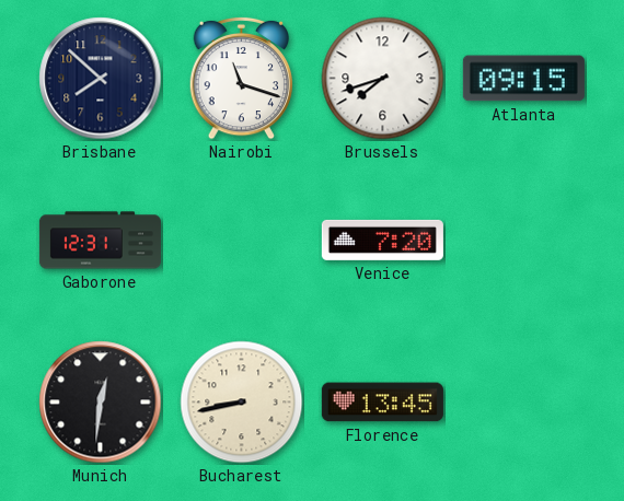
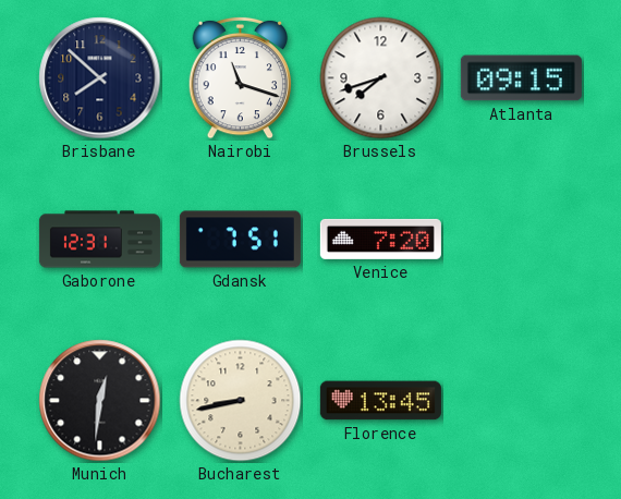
Gdansk: none -> 7:51
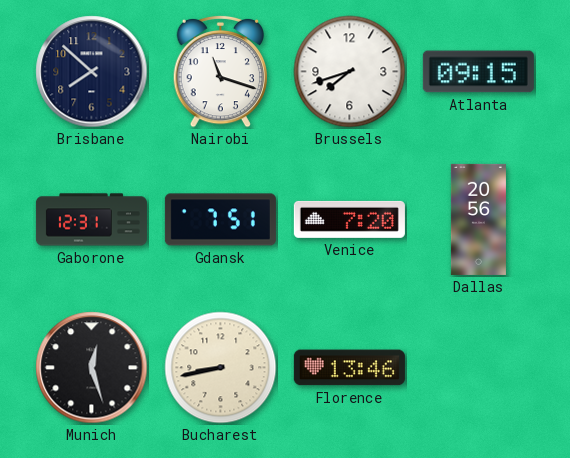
Dallas: none -> 20:56
Munich: 12:31 -> 12:27
Florence: 13:45 -> 13:46
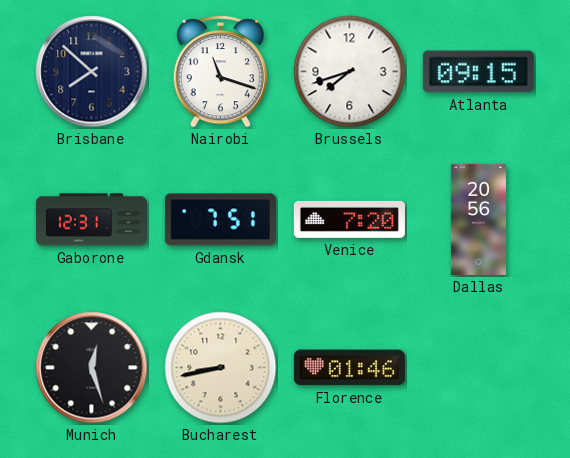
Florence: 13:46 -> 01:46
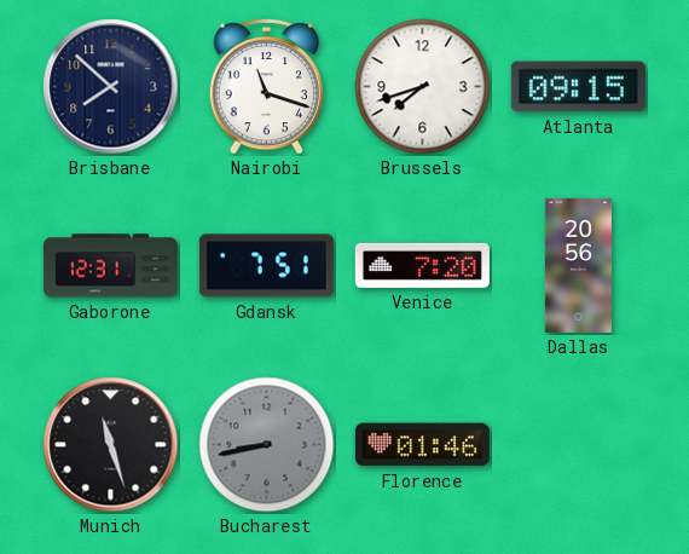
Munich: 12:27 -> 11:27
Bucharest dial: cream -> grey
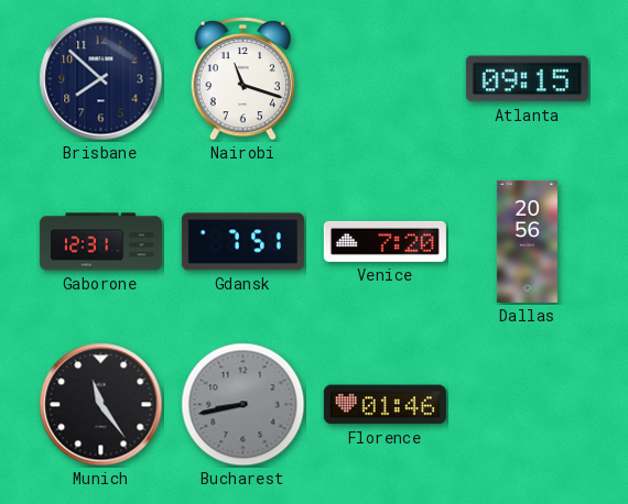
Brussels: 7:42 -> none
Munich: 11:27 -> 11:24
